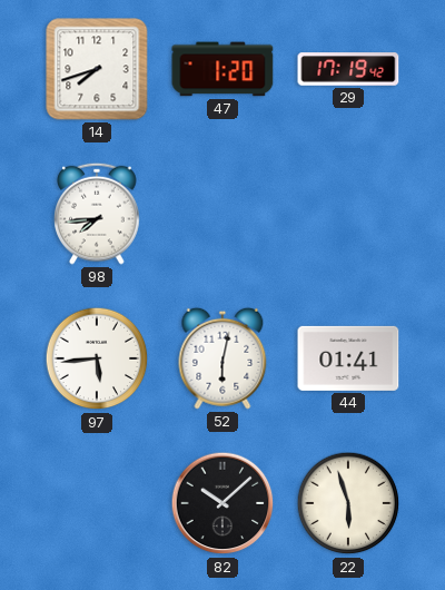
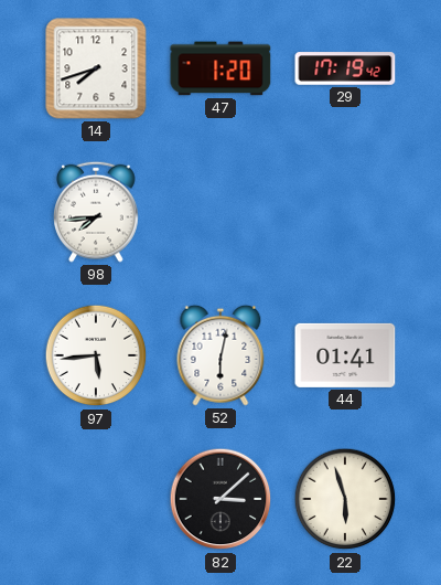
82: 10:08 -> 3:08
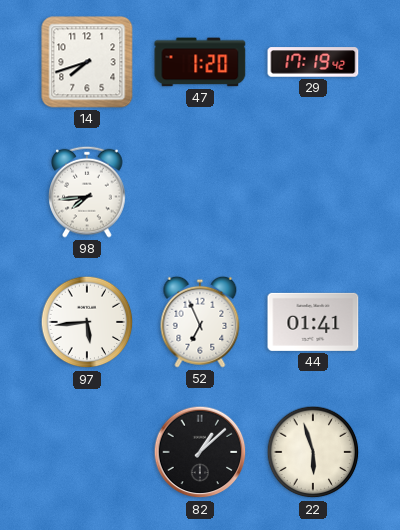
52: 6:02 -> 6:56
82: 3:08 -> 1:08
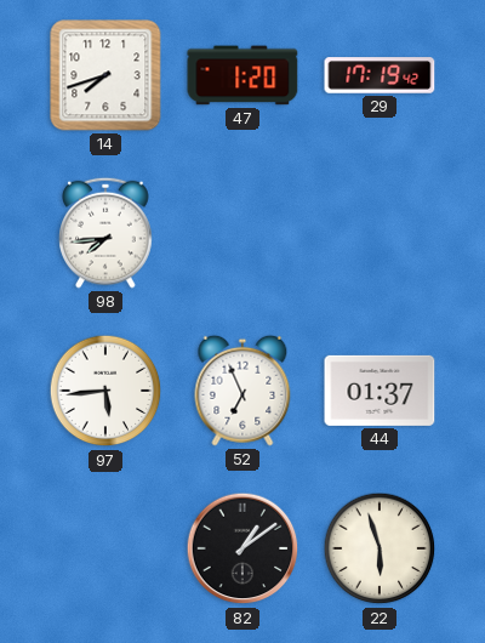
44: 01:41 -> 01:37
82: 1:08 -> 1:09
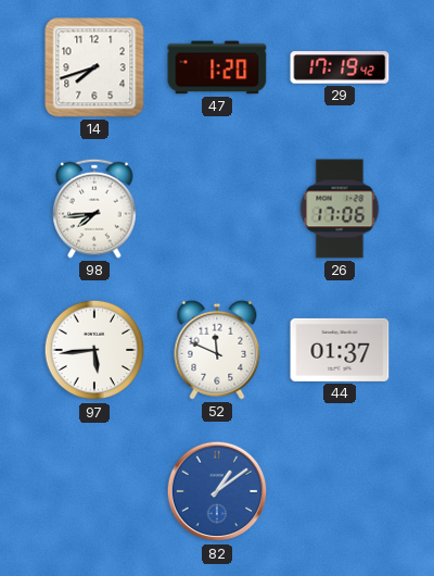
26: none -> 17:06
52: 6:56 -> 11:49
82 dial: black -> blue
22: 5:57 -> none
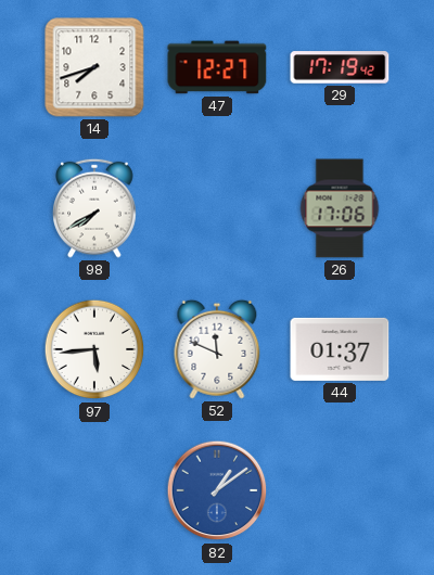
47: 1:20 -> 12:27
98: 7:44 -> 7:40
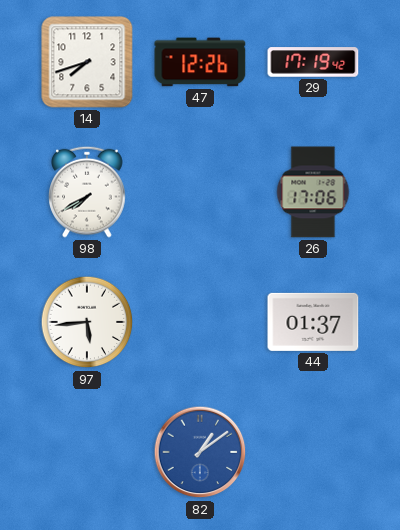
47: 12:27 -> 12:26
52: 11:49 -> none
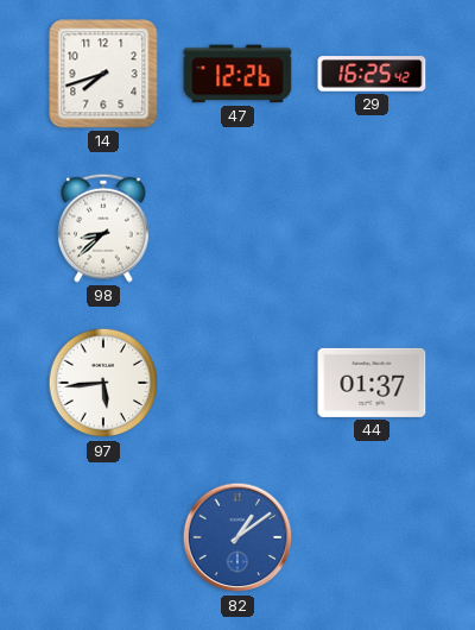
29: 17:19 -> 16:25
98: 7:40 -> 8:38
26: 17:06 -> none
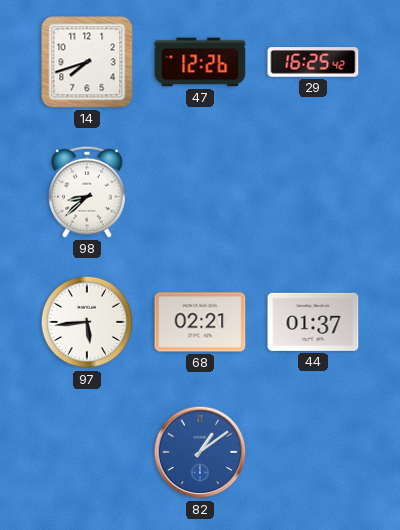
68: none -> 02:21
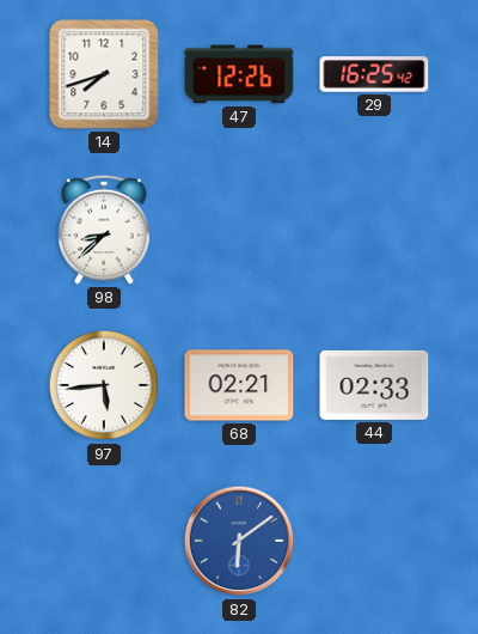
44: 01:37 -> 02:33
82: 1:09 -> 6:09
